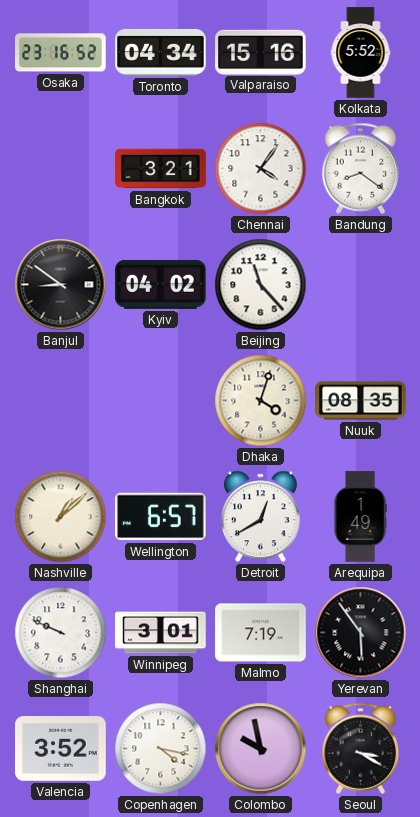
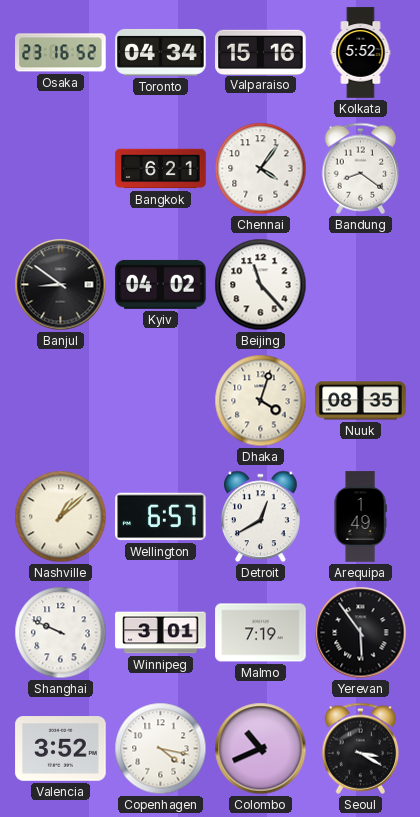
Bangkok: 3:21 -> 6:21
Colombo: 9:58 -> 10:41
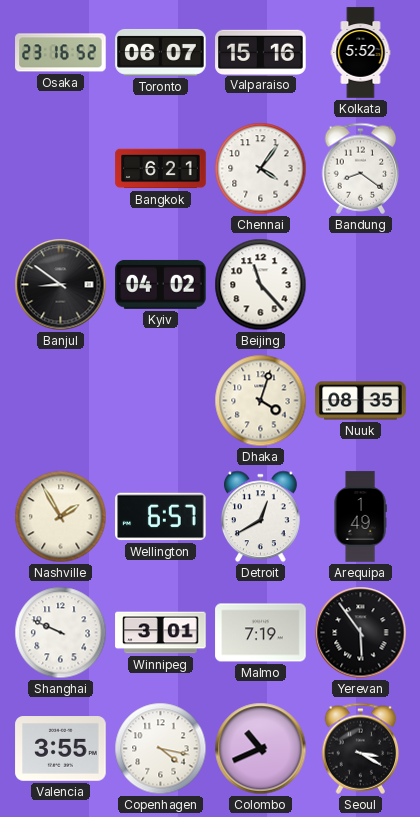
Toronto: 04:34 -> 06:07
Nashville: 1:08 -> 1:55
Valencia: 3:52 -> 3:55
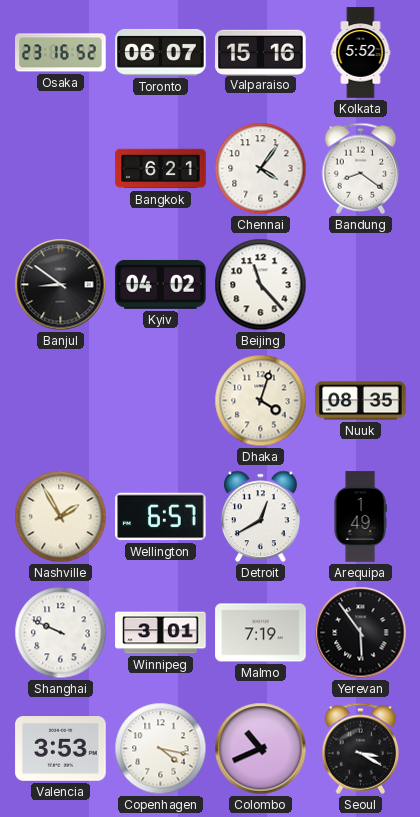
Valencia: 3:55 -> 3:53
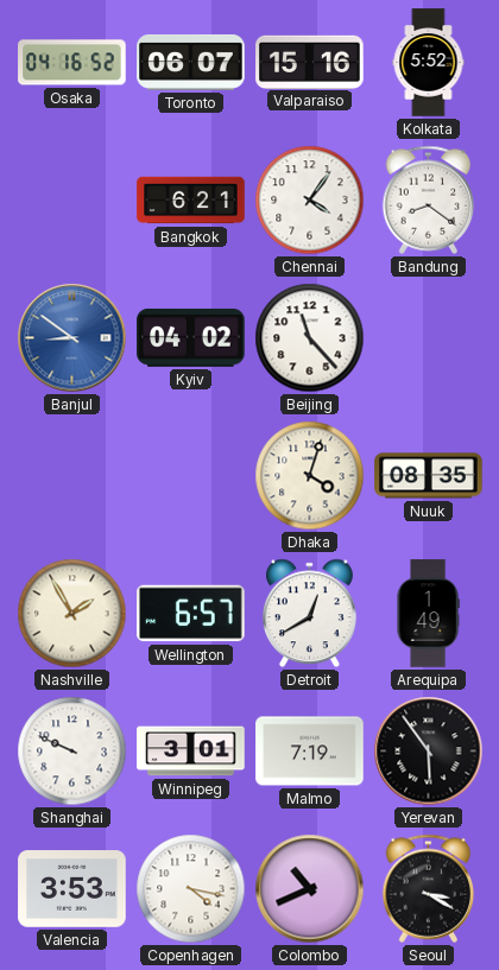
Osaka: 23:16 -> 04:16
Banjul dial: black -> blue
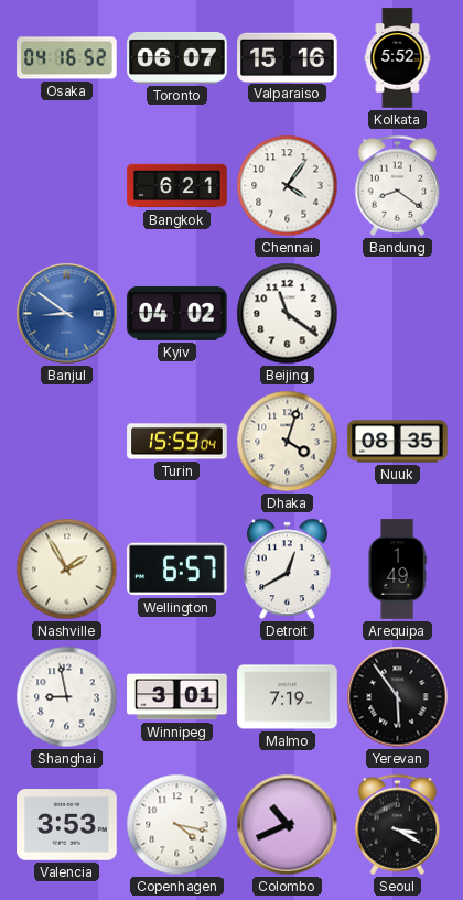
Beijing: 11:23 -> 11:21
Turin: none -> 15:59
Shanghai: 9:49 -> 8:58
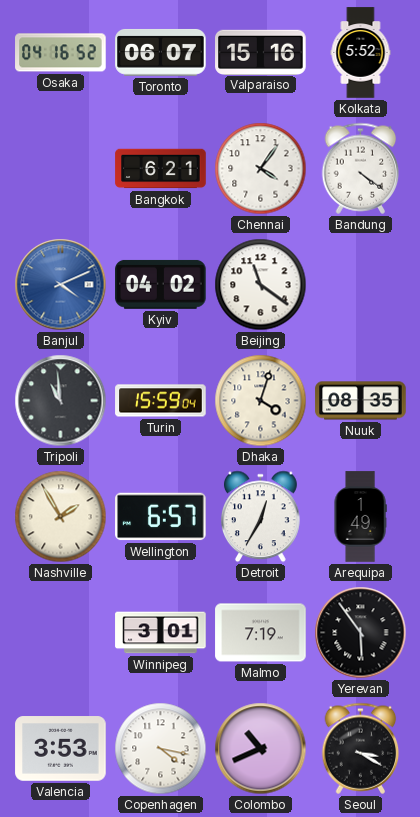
Bandung: 8:21 -> 4:21
Banjul: 8:51 -> 4:11
Tripoli: none -> 10:59
Detroit: 12:40 -> 12:35
Shanghai: 8:58 -> none
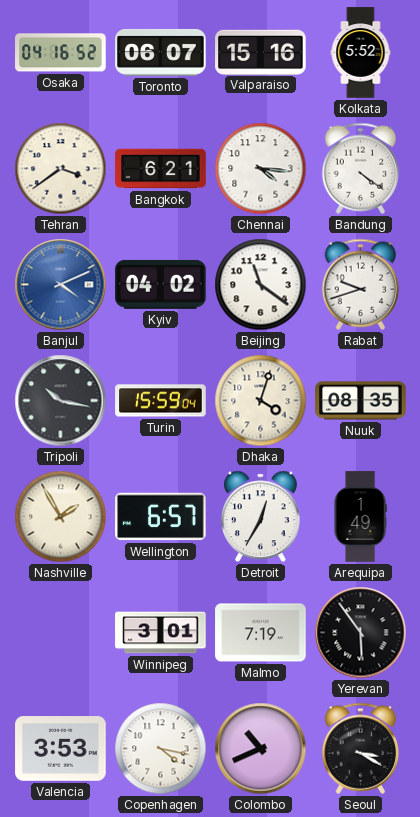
Tehran: none -> 3:39
Chennai: 4:06 -> 4:16
Rabat: none -> 9:42
Tripoli: 10:59 -> 10:17
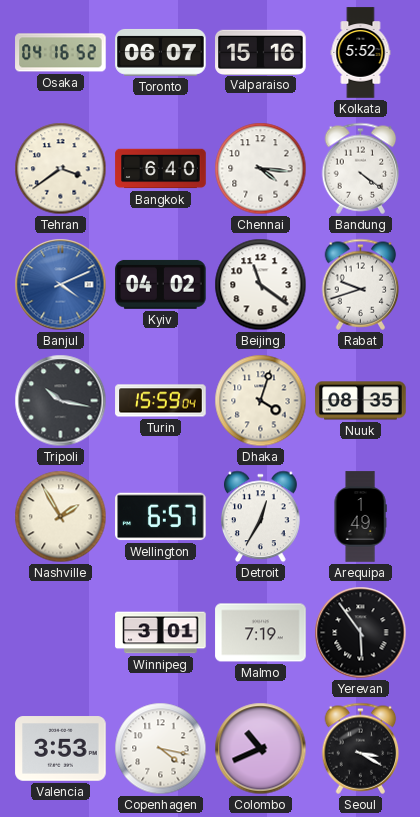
Bangkok: 6:21 -> 6:40
